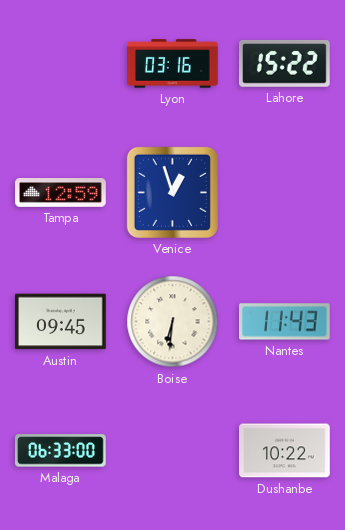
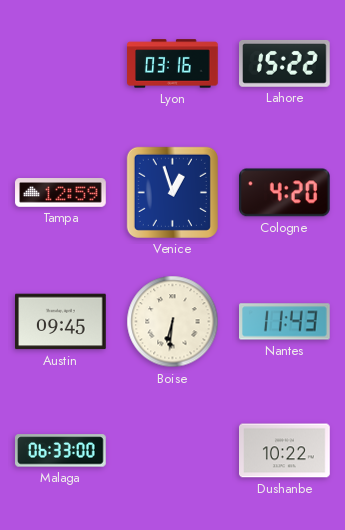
Cologne: none -> 4:20
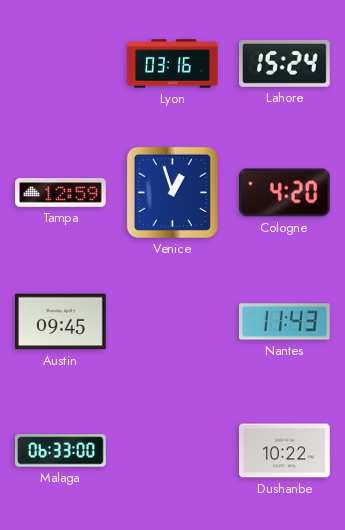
Lahore: 15:22 -> 15:24
Boise: 6:31 -> none
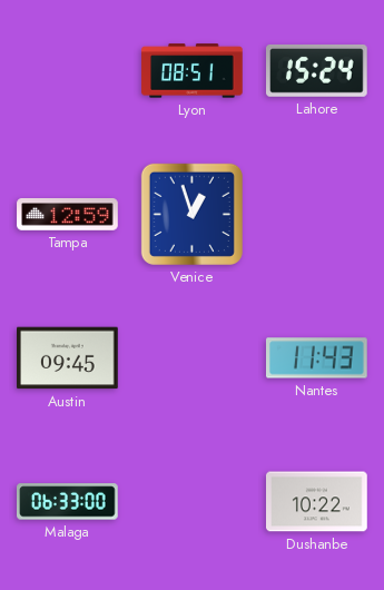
Lyon: 03:16 -> 08:51
Cologne: 4:20 -> none
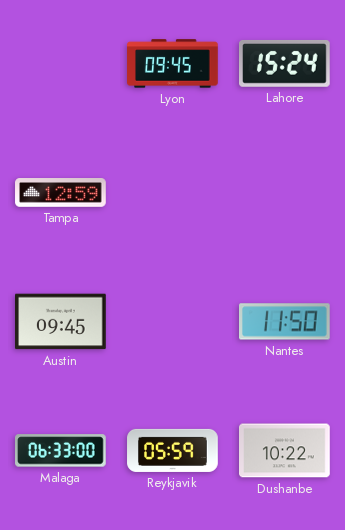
Lyon: 08:51 -> 09:45
Venice: 12:57 -> none
Nantes: 11:43 -> 11:50
Reykjavik: none -> 05:59
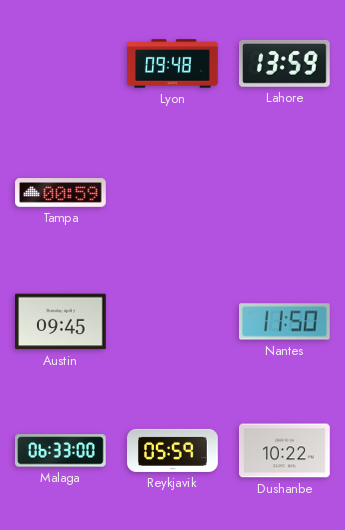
Lyon: 09:45 -> 09:48
Lahore: 15:24 -> 13:59
Tampa: 12:59 -> 00:59
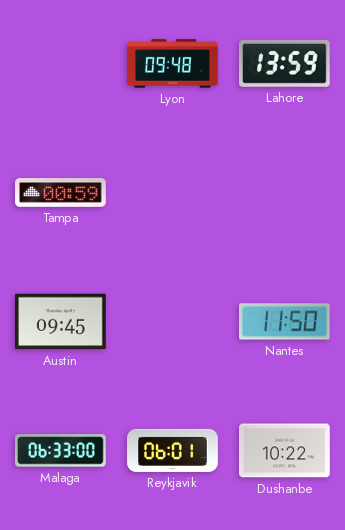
Reykjavik: 05:59 -> 06:01
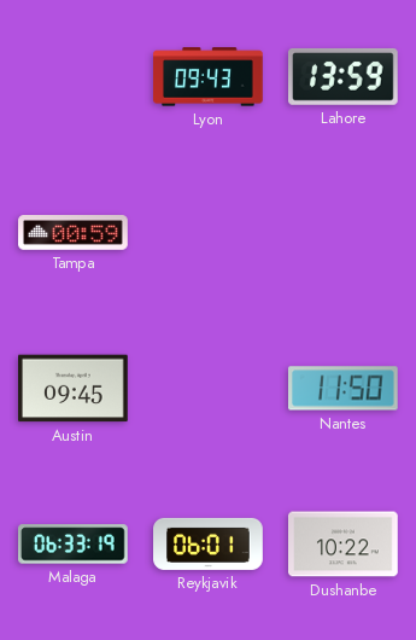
Lyon: 09:48 -> 09:43
Malaga: 06:33:00 -> 06:33:19
